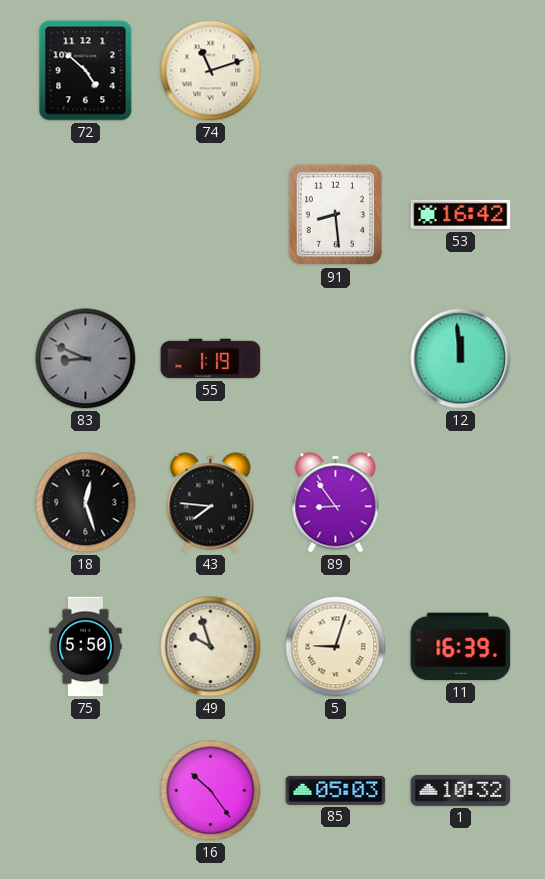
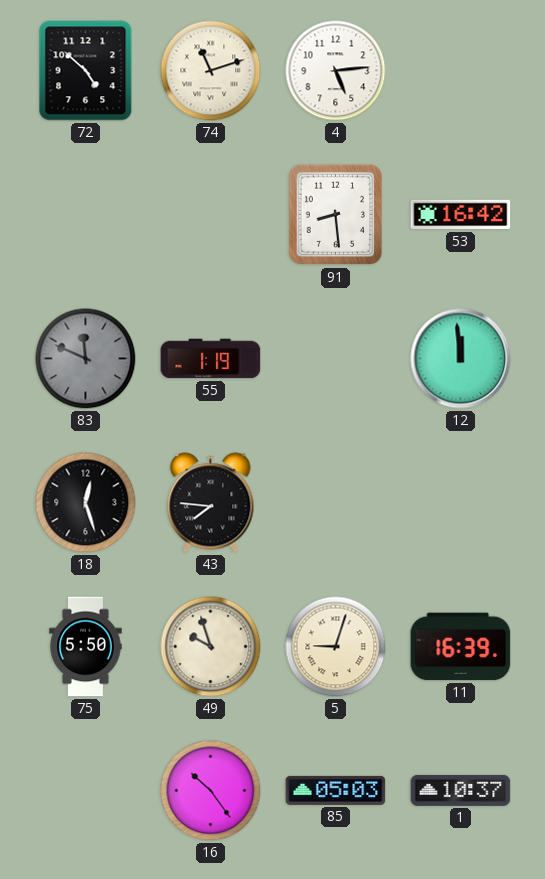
4: none -> 5:14
83: 8:49 -> 11:49
89: 8:54 -> none
1: 10:32 -> 10:37
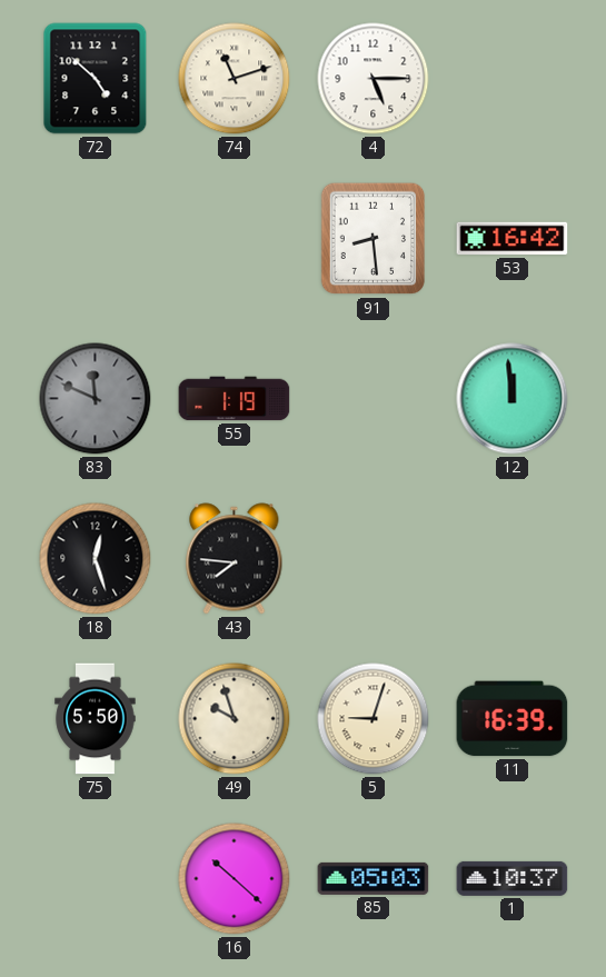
4: 5:14 -> 5:15
16: 10:24 -> 10:22
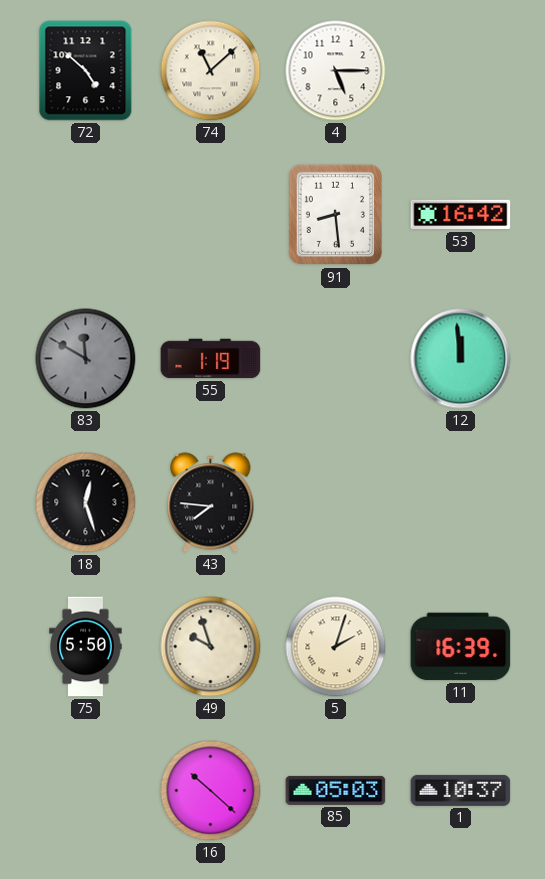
74: 11:12 -> 11:08
83: 11:49 -> 11:50
5: 9:03 -> 2:03
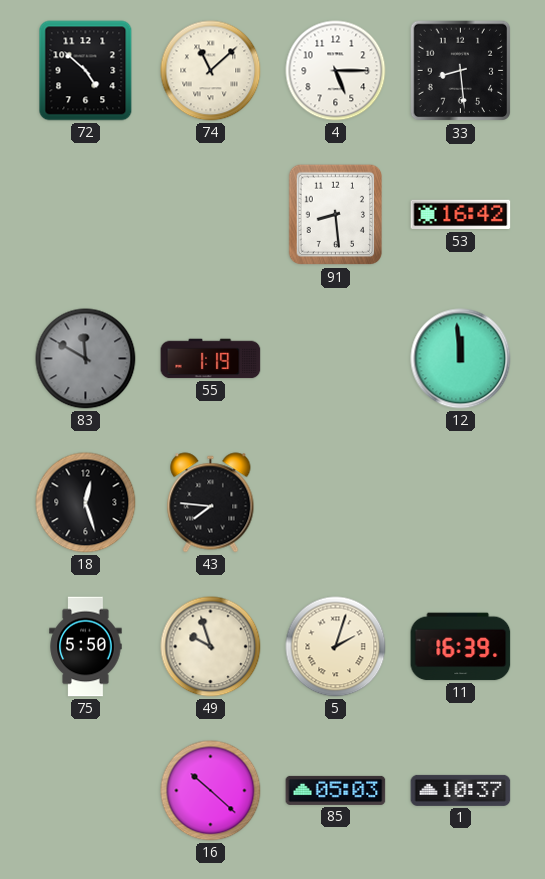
33: none -> 8:29
